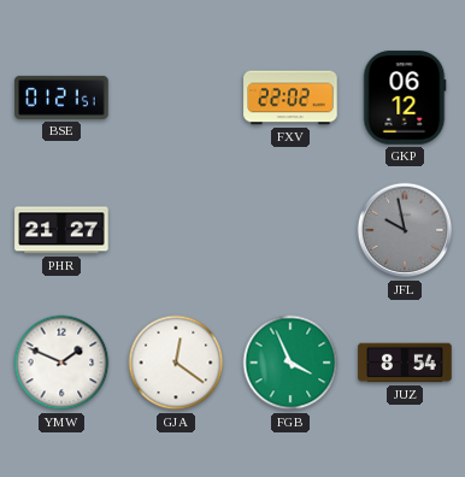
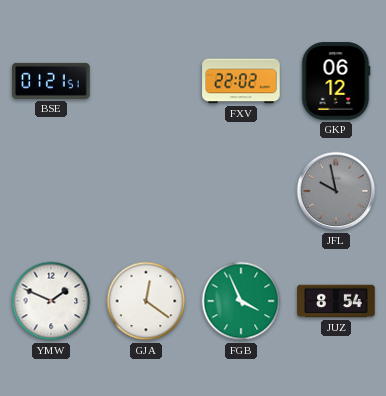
PHR: 21:27 -> none
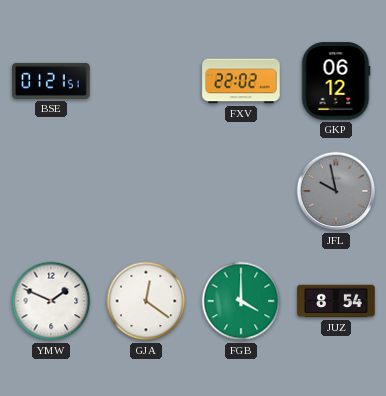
FGB: 3:56 -> 4:00
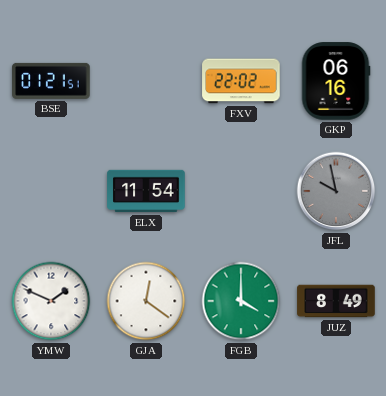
GKP: 06:12 -> 06:16
ELX: none -> 11:54
JUZ: 8:54 -> 8:49
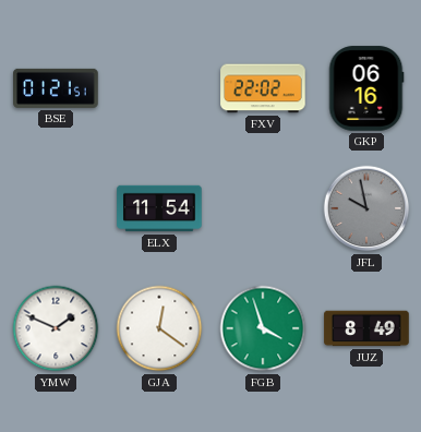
FGB: 4:00 -> 3:57
